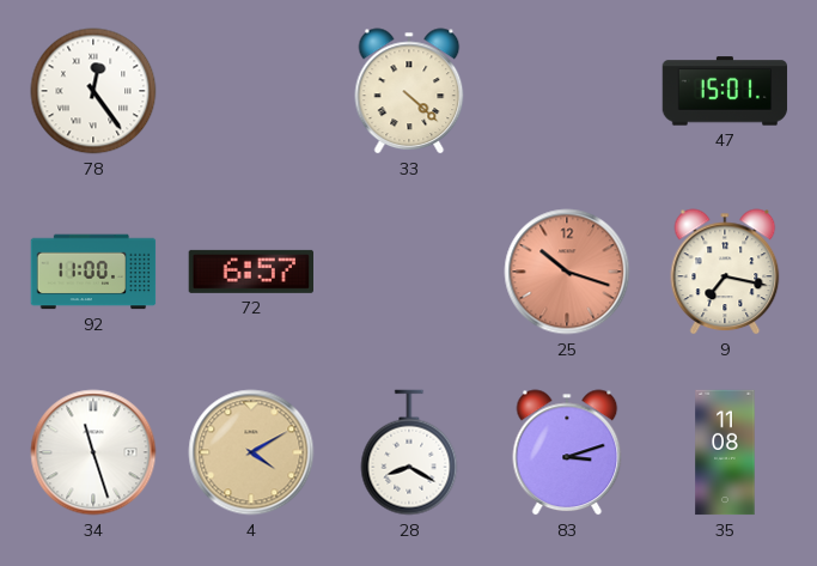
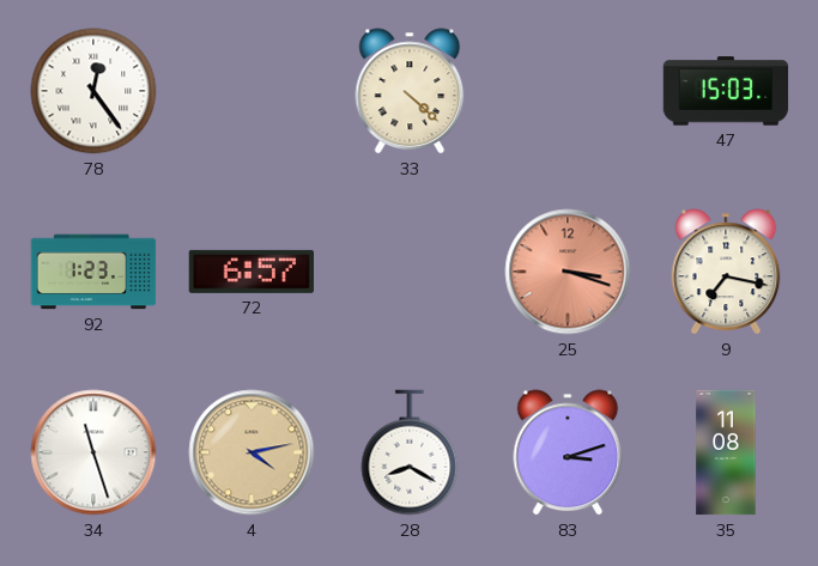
47: 15:01 -> 15:03
92: 11:00 -> 1:23
25: 10:18 -> 3:18
4: 4:10 -> 4:13
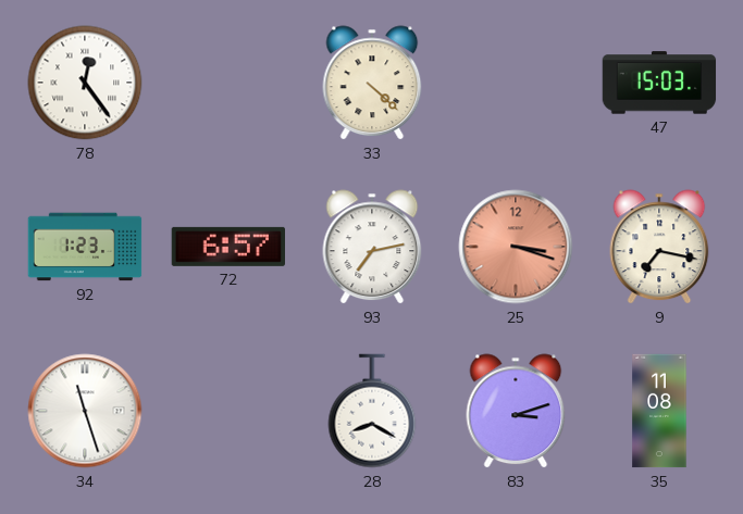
93: none -> 7:13
4: 4:13 -> none
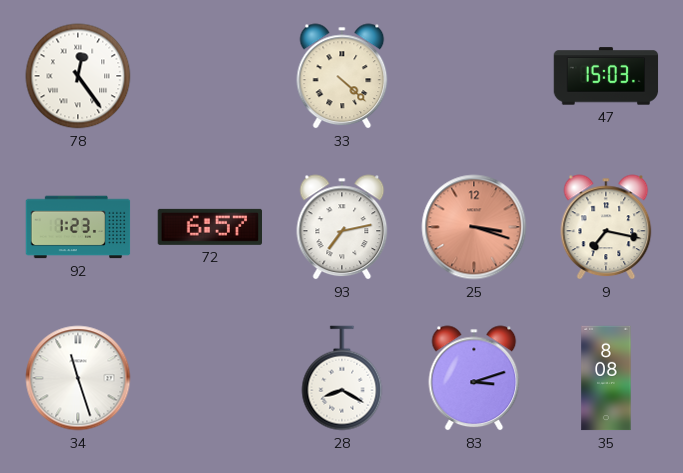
35: 11:08 -> 8:08
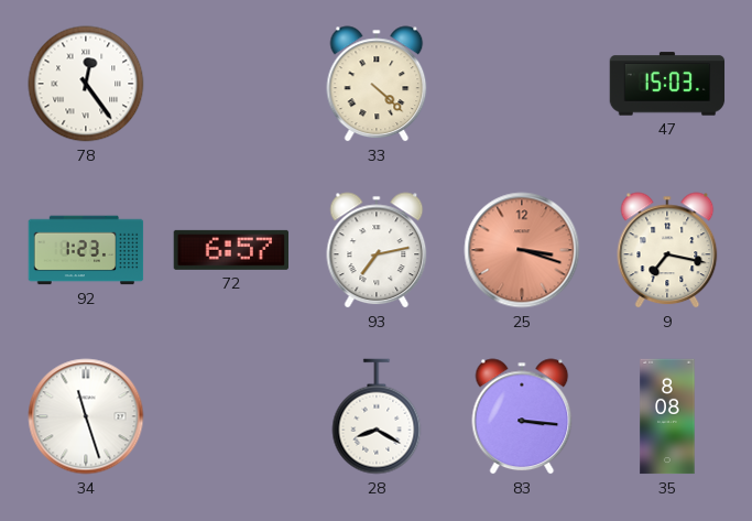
83: 3:12 -> 3:16
